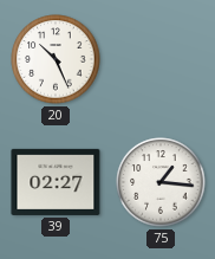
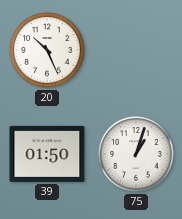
39: 02:27 -> 01:50
75: 1:16 -> 1:03
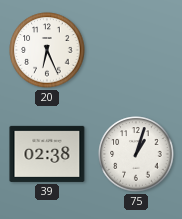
20: 10:26 -> 6:26
39: 01:50 -> 02:38
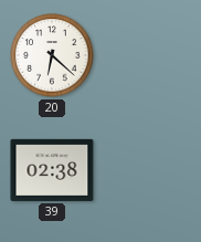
20: 6:26 -> 6:22
75: 1:03 -> none
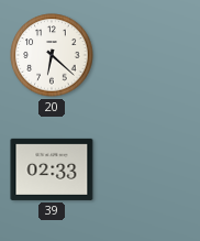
39: 02:38 -> 02:33
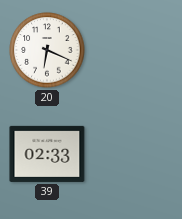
20: 6:22 -> 6:19
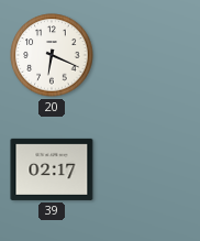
39: 02:33 -> 02:17
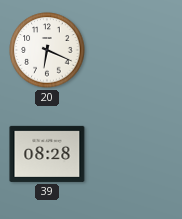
39: 02:17 -> 08:28
